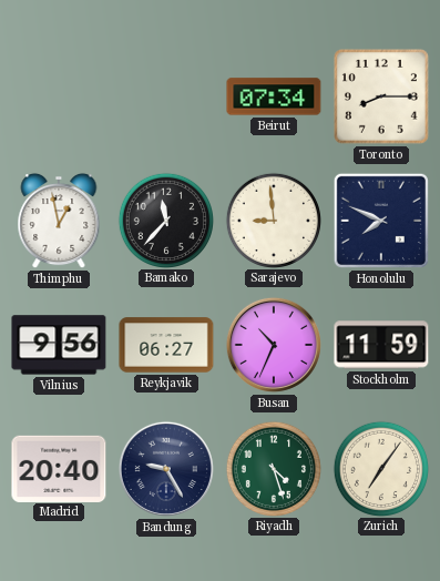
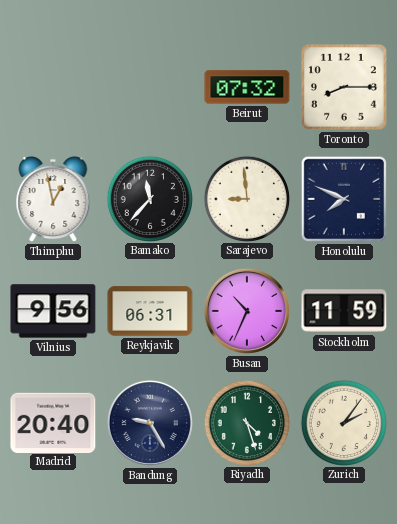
Beirut: 07:34 -> 07:32
Reykjavik: 06:27 -> 06:31
Zurich: 7:06 -> 2:06
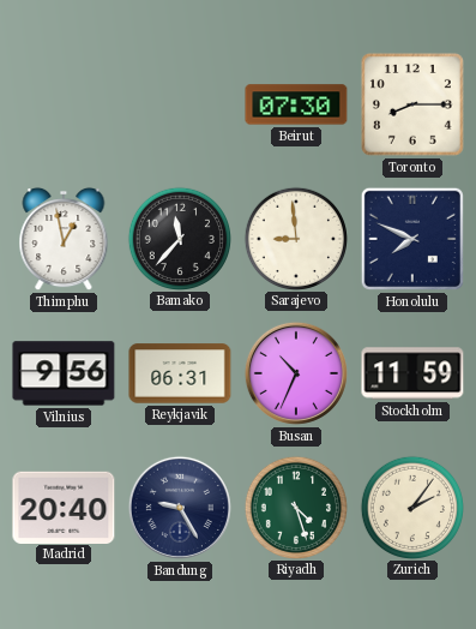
Beirut: 07:32 -> 07:30
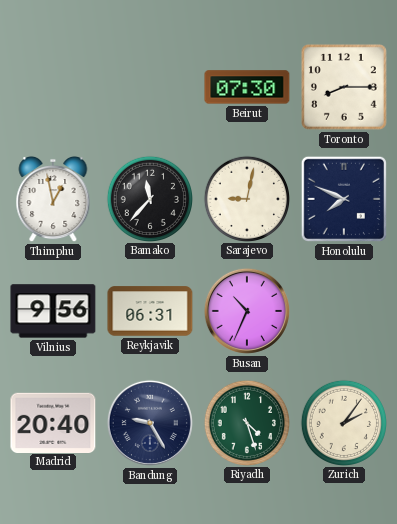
Sarajevo: 8:59 -> 9:02
Stockholm: 11:59 -> none
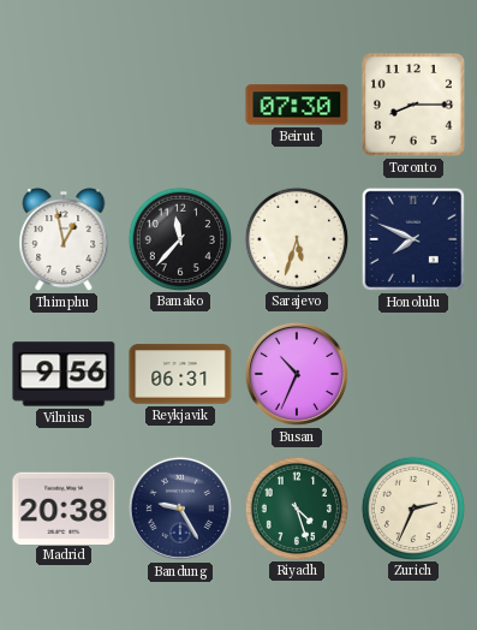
Sarajevo: 9:02 -> 5:33
Madrid: 20:40 -> 20:38
Zurich: 2:06 -> 2:34
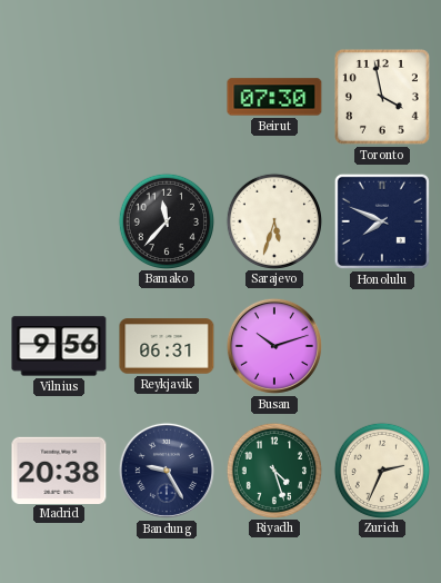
Toronto: 8:15 -> 3:58
Thimphu: 12:58 -> none
Busan: 10:34 -> 10:12
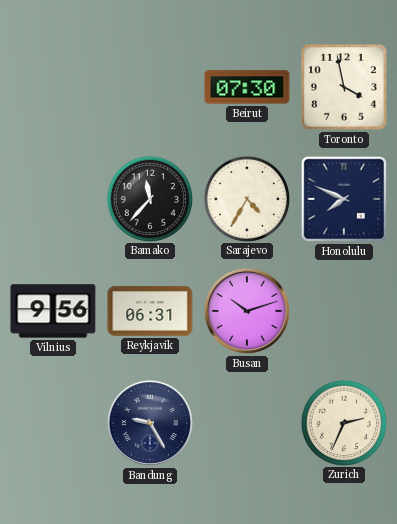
Sarajevo: 5:33 -> 4:35
Madrid: 20:38 -> none
Riyadh: 4:27 -> none
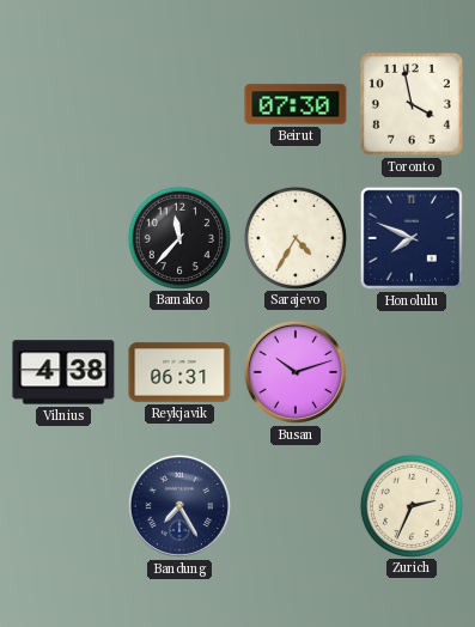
Vilnius: 9:56 -> 4:38
Bandung: 9:25 -> 7:25
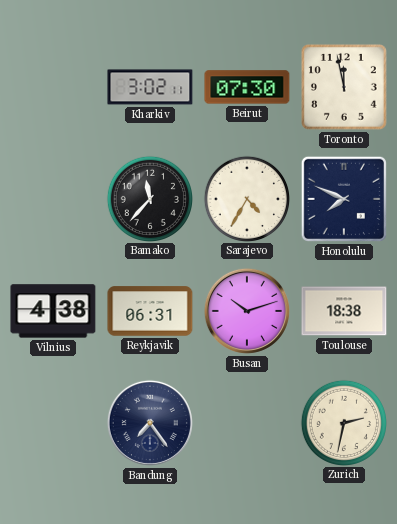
Kharkiv: none -> 3:02
Toronto: 3:58 -> 11:58
Toulouse: none -> 18:38
Bandung: 7:25 -> 7:24
Zurich: 2:34 -> 2:32
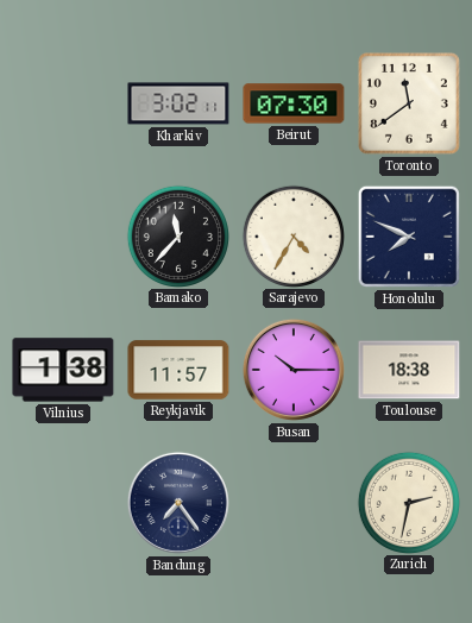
Toronto: 11:58 -> 11:39
Vilnius: 4:38 -> 1:38
Reykjavik: 06:31 -> 11:57
Busan: 10:12 -> 10:15
